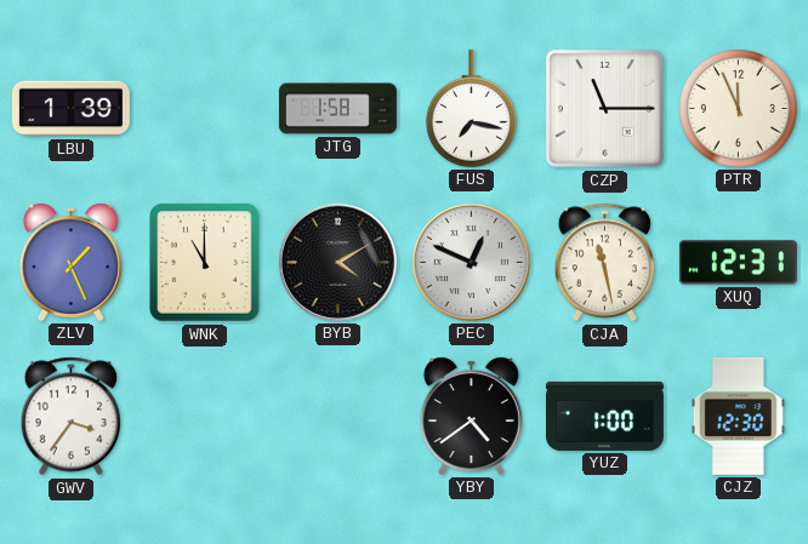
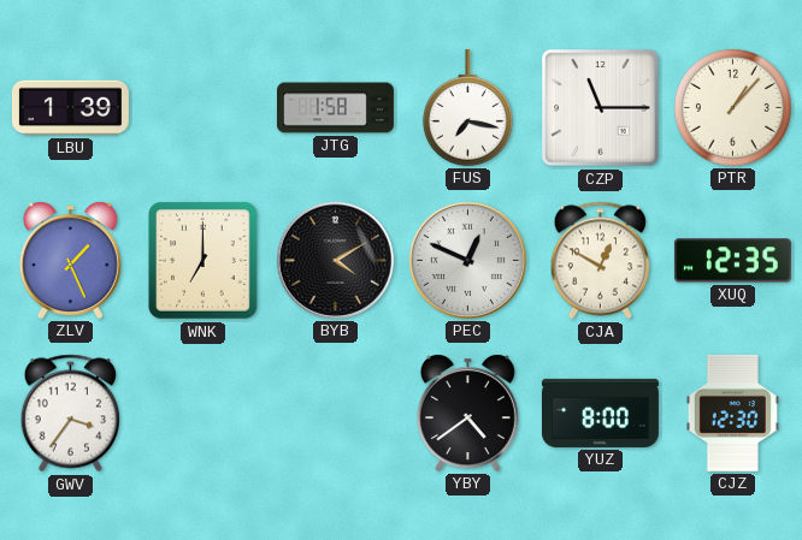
PTR: 11:56 -> 1:07
WNK: 11:00 -> 7:00
CJA: 11:28 -> 12:50
XUQ: 12:31 -> 12:35
YUZ: 1:00 -> 8:00
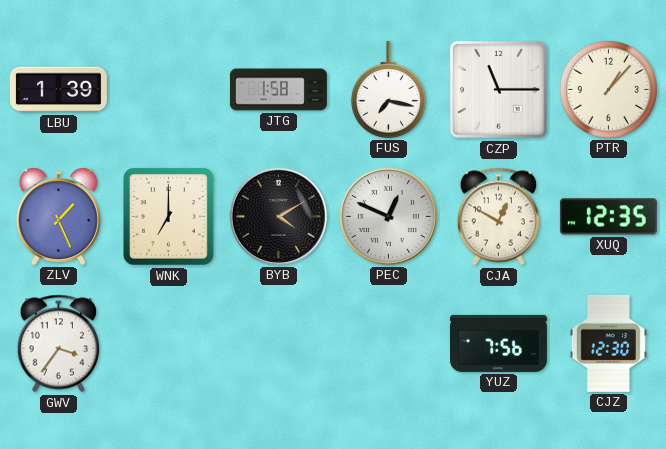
YBY: 4:39 -> none
YUZ: 8:00 -> 7:56
